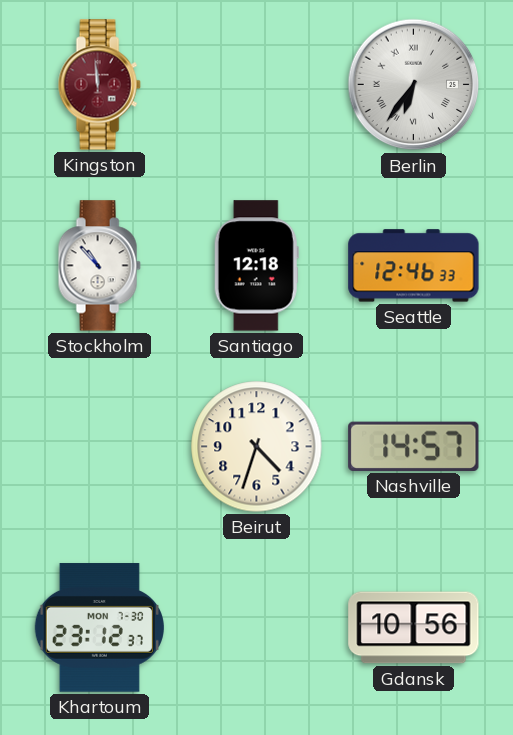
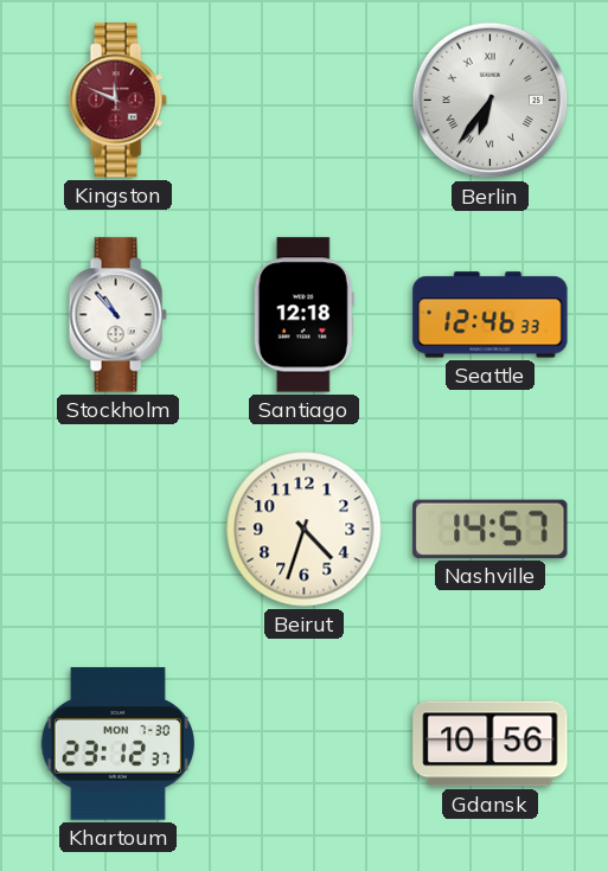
Kingston: 11:59 -> 11:49
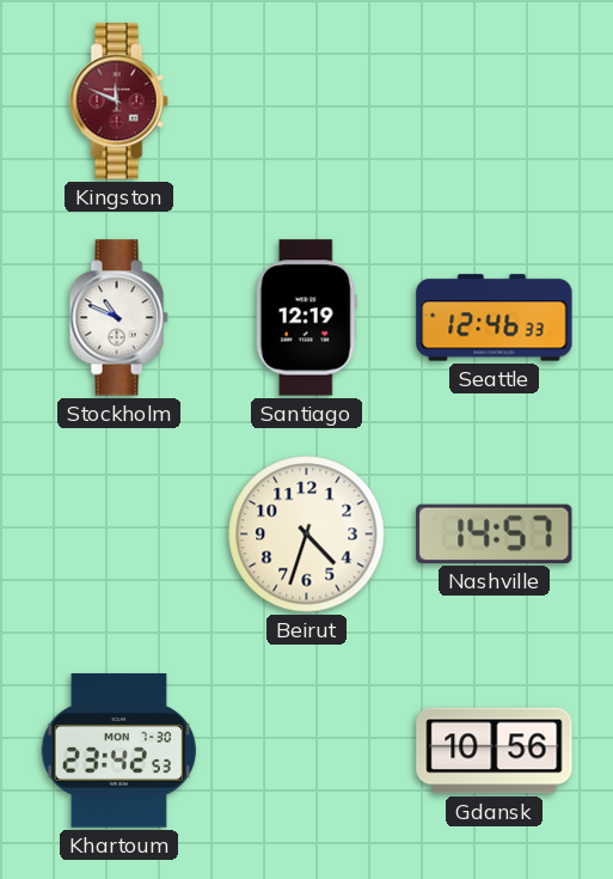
Berlin: 6:36 -> none
Stockholm: 10:53 -> 10:49
Santiago: 12:18 -> 12:19
Khartoum: 23:12 -> 23:42
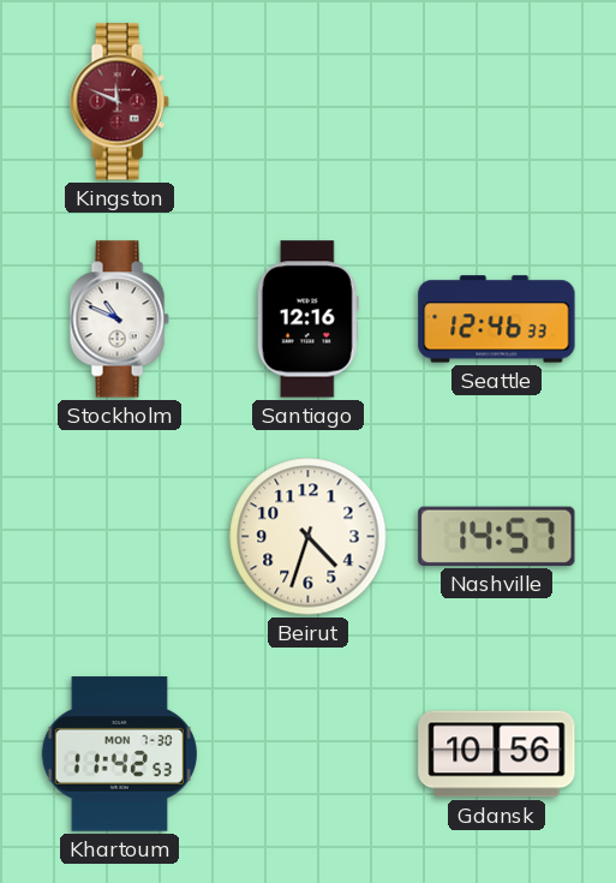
Santiago: 12:19 -> 12:16
Khartoum: 23:42 -> 11:42
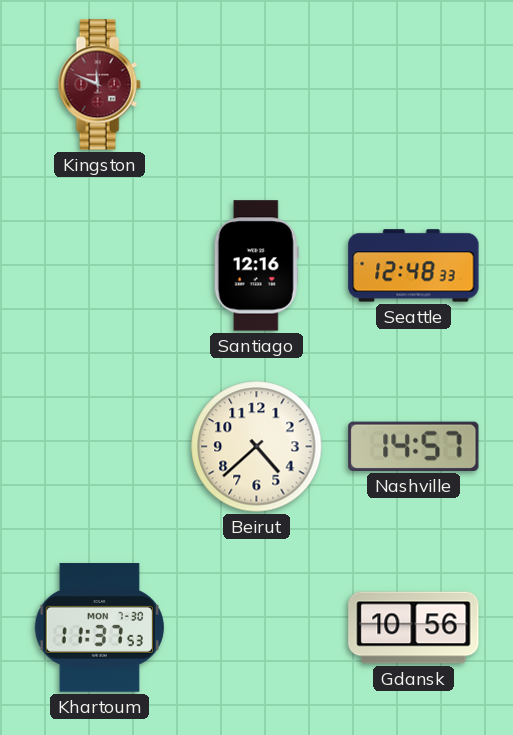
Stockholm: 10:49 -> none
Seattle: 12:46 -> 12:48
Beirut: 4:33 -> 4:38
Khartoum: 11:42 -> 11:37
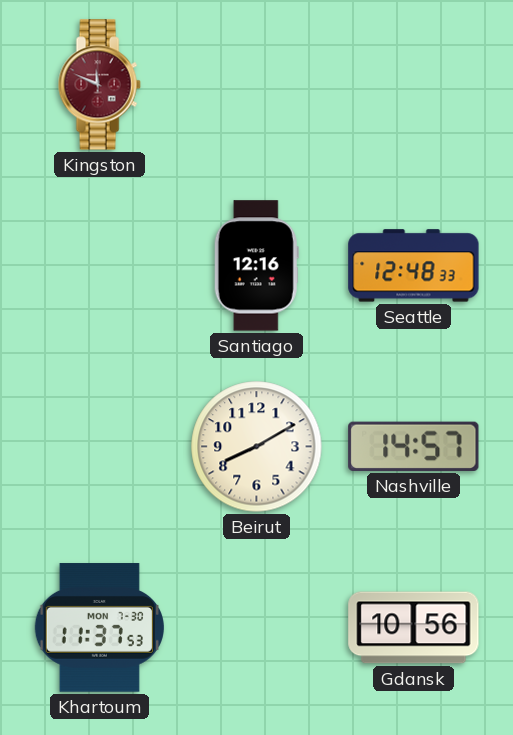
Beirut: 4:38 -> 8:10
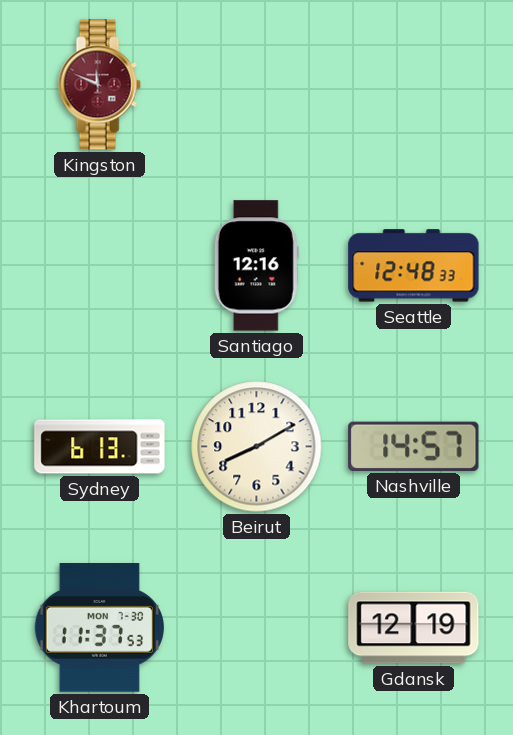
Sydney: none -> 6:13
Gdansk: 10:56 -> 12:19
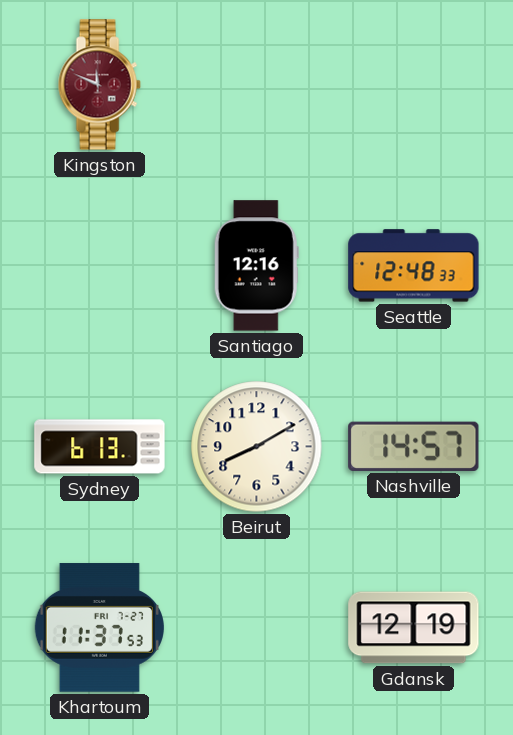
Khartoum date: MON 7-30 -> FRI 7-27
